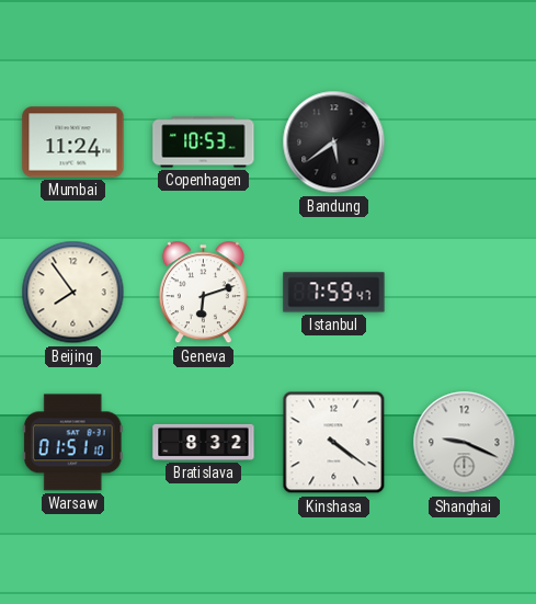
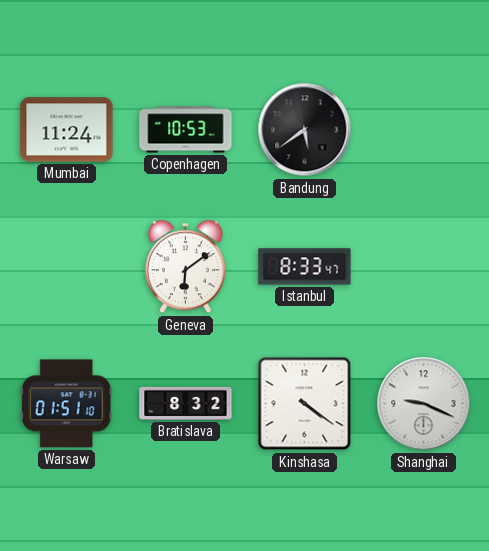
Beijing: 7:54 -> none
Geneva: 6:12 -> 6:09
Istanbul: 7:59 -> 8:33
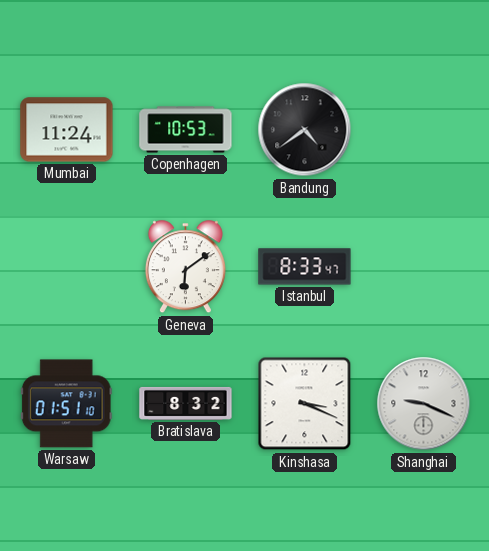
Bandung: 5:39 -> 4:39
Kinshasa: 4:21 -> 3:19
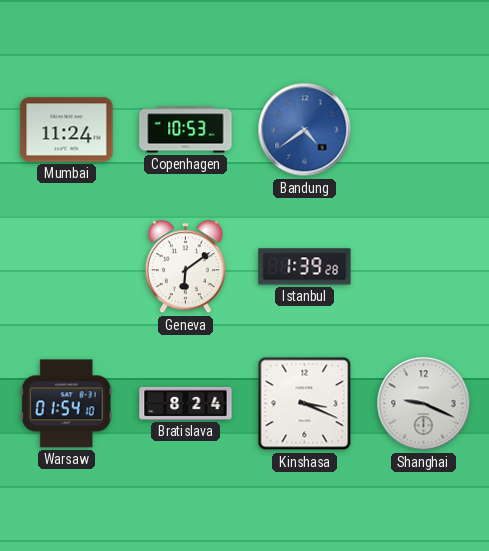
Bandung dial: black -> blue
Istanbul: 8:33 -> 1:39
Warsaw: 01:51 -> 01:54
Bratislava: 8:32 -> 8:24
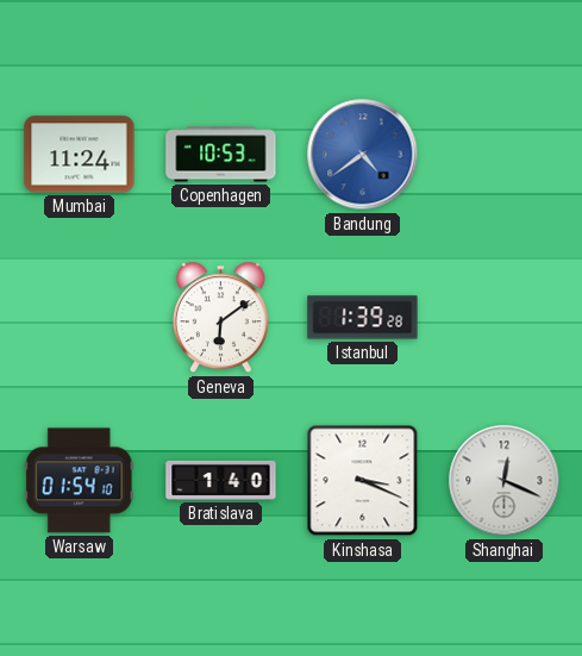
Bratislava: 8:24 -> 1:40
Shanghai: 9:19 -> 12:19
